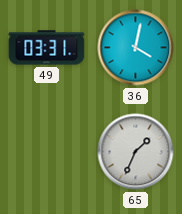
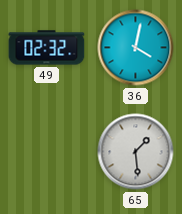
49: 03:31 -> 02:32
65: 1:34 -> 1:29
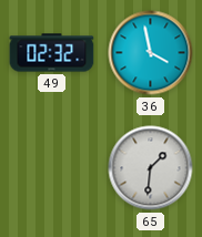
36: 4:02 -> 3:58
65: 1:29 -> 1:31
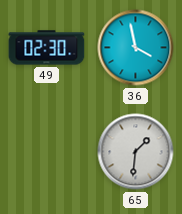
49: 02:32 -> 02:30
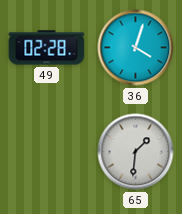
49: 02:30 -> 02:28
36: 3:58 -> 4:03
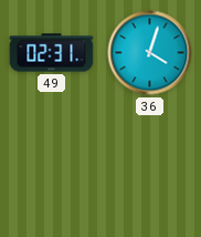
49: 02:28 -> 02:31
65: 1:31 -> none
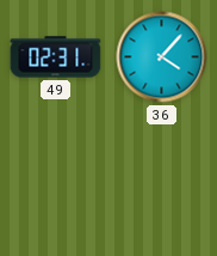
36: 4:03 -> 4:07
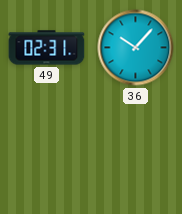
36: 4:07 -> 10:07
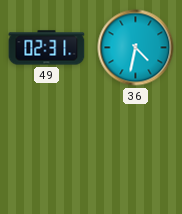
36: 10:07 -> 4:32
